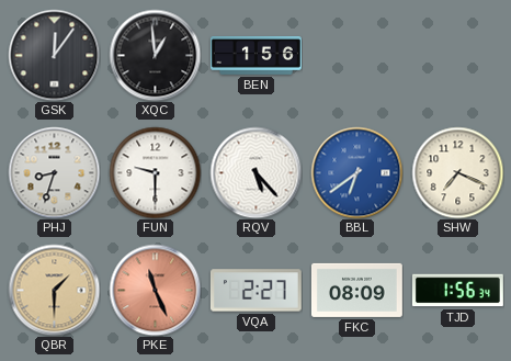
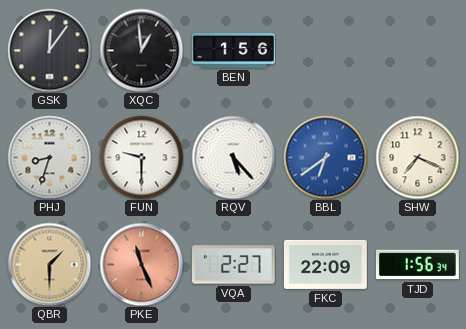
FKC: 08:09 -> 22:09
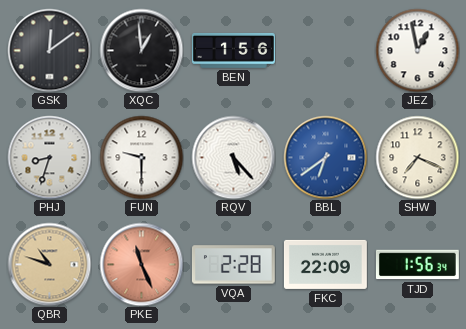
GSK: 12:06 -> 12:09
JEZ: none -> 12:58
QBR: 1:30 -> 10:48
VQA: 2:27 -> 2:28
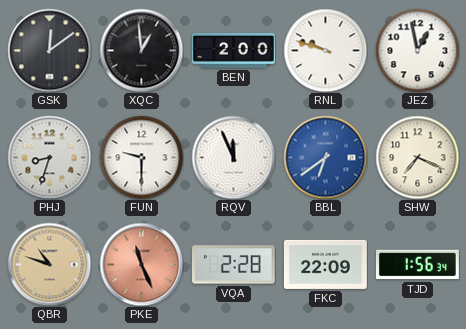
BEN: 1:56 -> 2:00
RNL: none -> 9:48
RQV: 5:23 -> 11:56
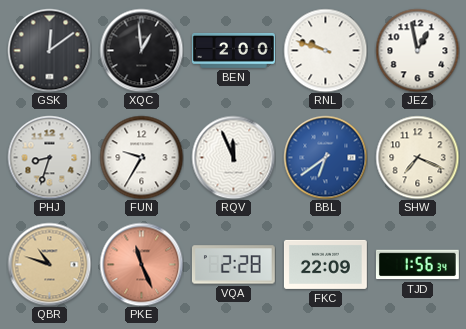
FUN: 9:30 -> 9:35
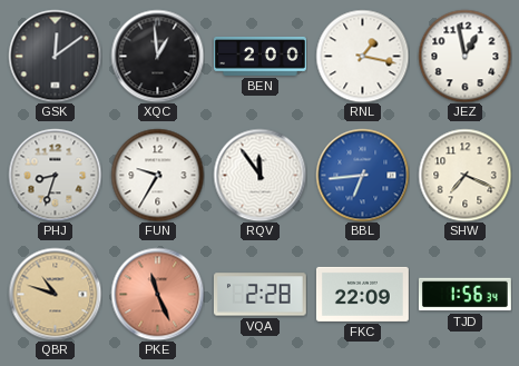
RNL: 9:48 -> 1:17
RQV: 11:56 -> 11:54
BBL: 6:39 -> 6:44
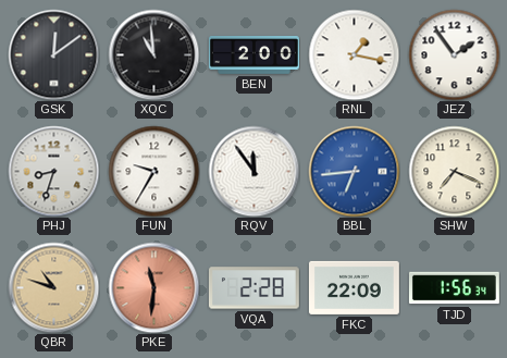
XQC: 12:59 -> 10:59
JEZ: 12:58 -> 1:54
PKE: 11:26 -> 11:31
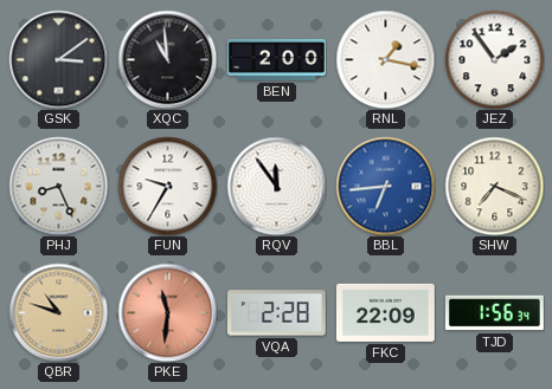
GSK: 12:09 -> 3:09
PHJ: 8:33 -> 8:26
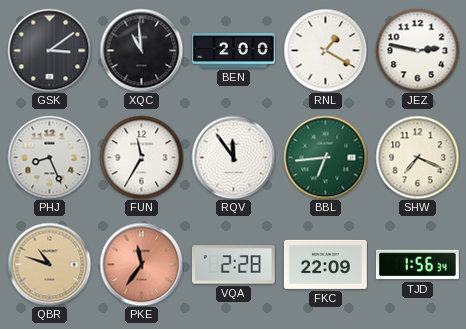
RNL: 1:17 -> 1:20
JEZ: 1:54 -> 2:47
FUN: 9:35 -> 11:35
BBL dial: blue -> green
PKE: 11:31 -> 11:36
